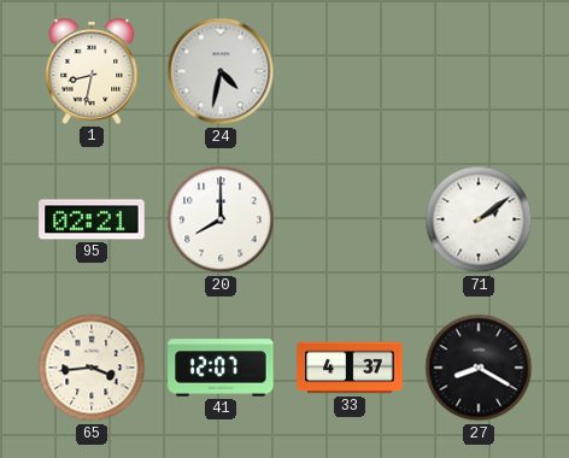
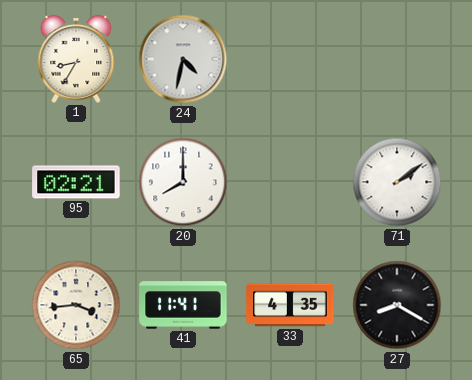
1: 8:32 -> 8:35
41: 12:07 -> 11:41
33: 4:37 -> 4:35
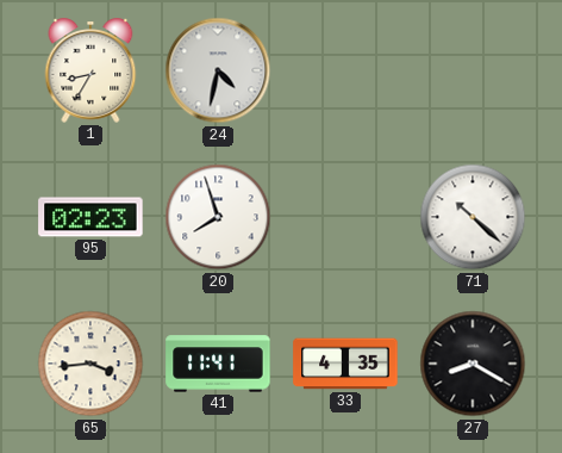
95: 02:21 -> 02:23
20: 8:00 -> 7:57
71: 2:09 -> 10:22
